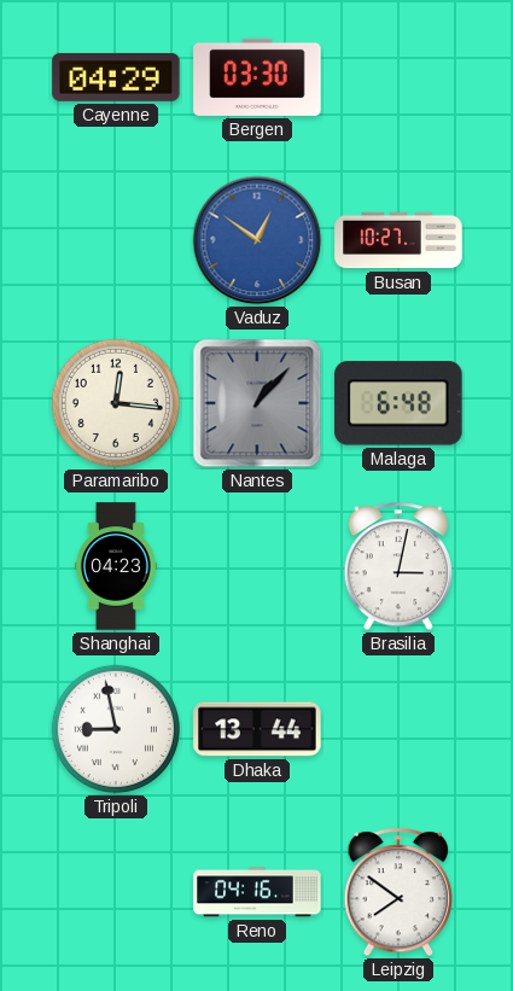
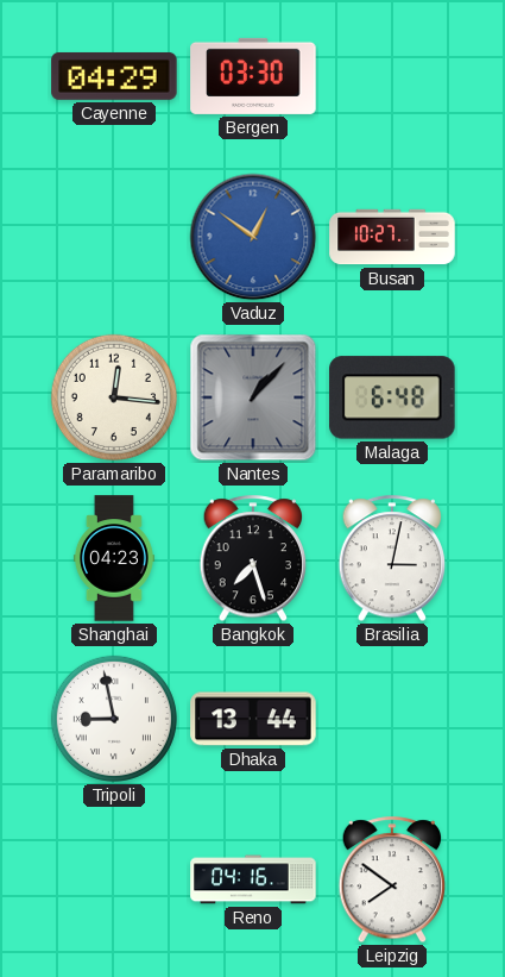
Bangkok: none -> 7:27
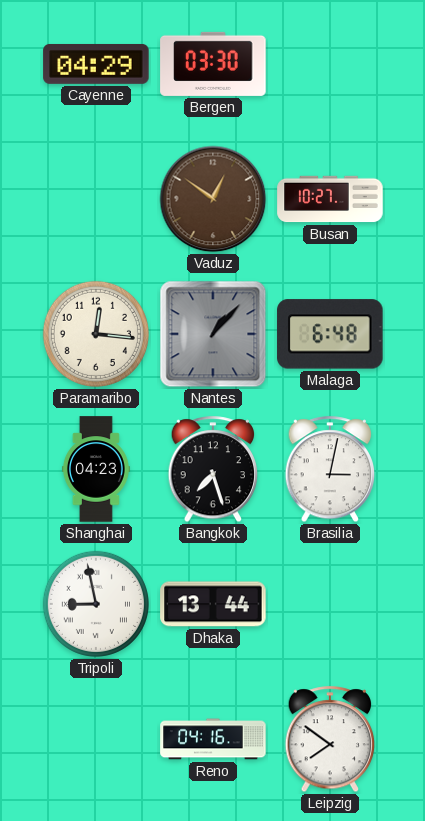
Vaduz dial: blue -> brown
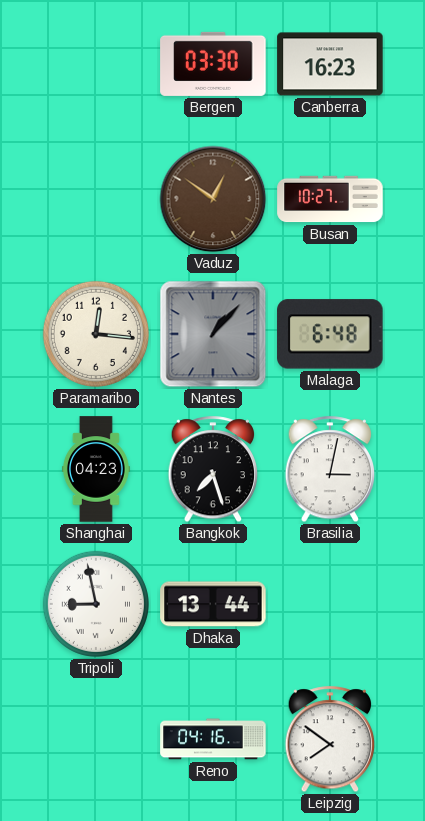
Cayenne: 04:29 -> none
Canberra: none -> 16:23
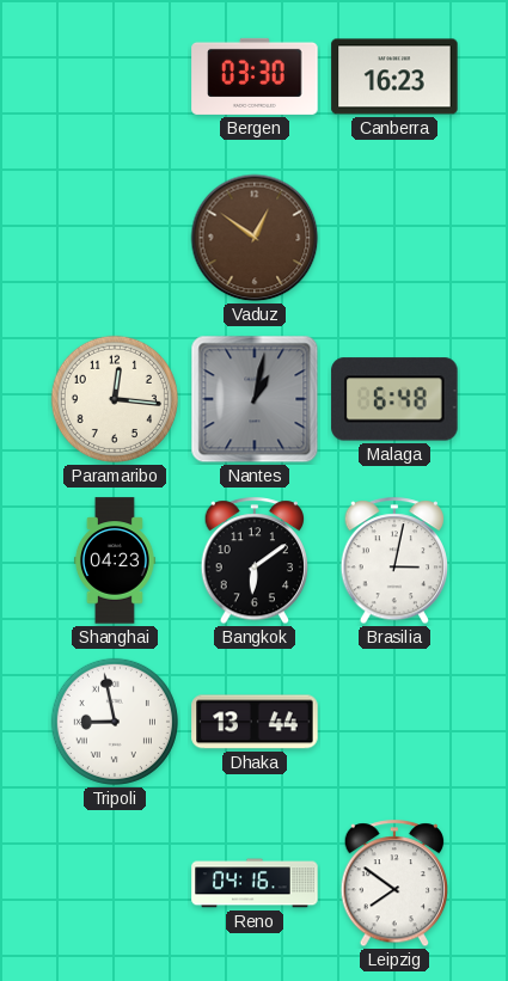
Busan: 10:27 -> none
Nantes: 1:07 -> 1:02
Bangkok: 7:27 -> 6:09
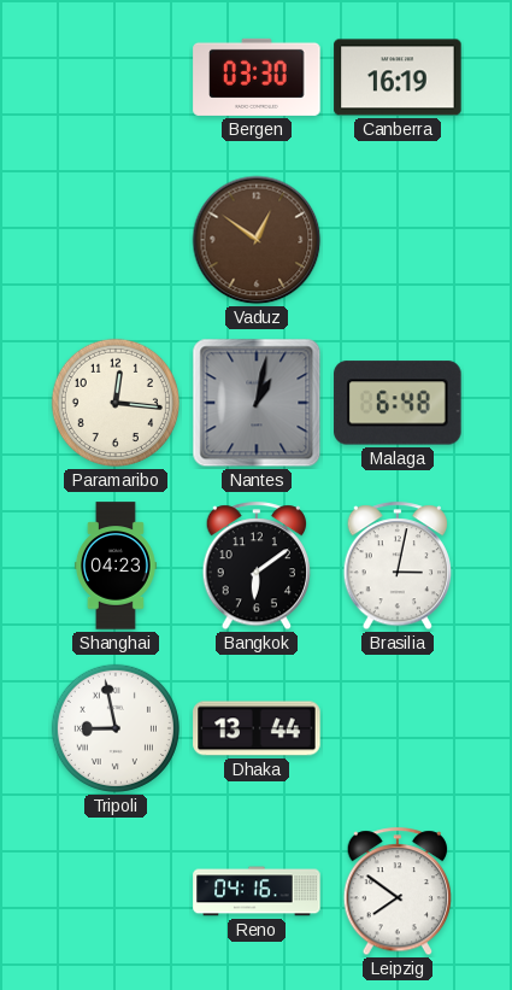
Canberra: 16:23 -> 16:19
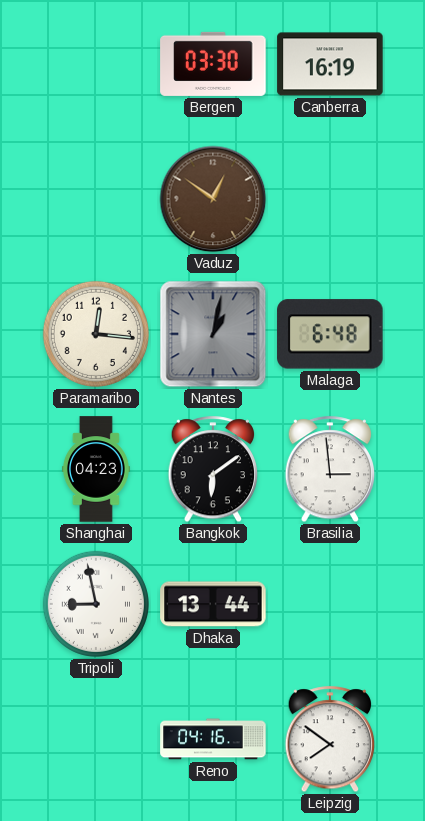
Brasilia: 3:02 -> 2:59
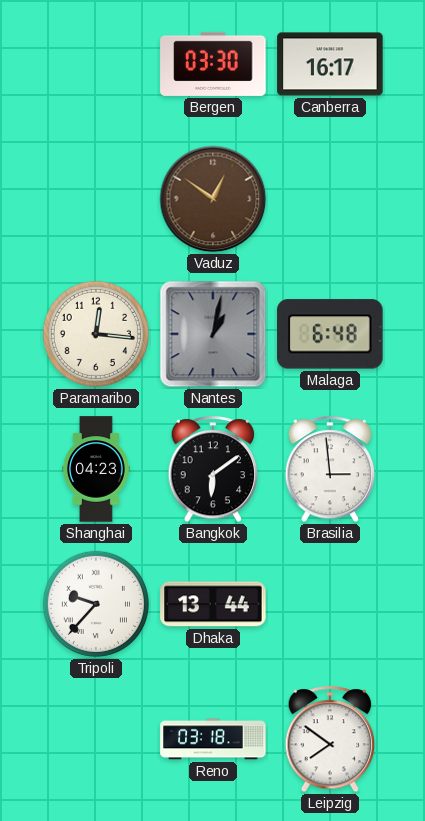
Canberra: 16:19 -> 16:17
Tripoli: 8:58 -> 9:37
Reno: 04:16 -> 03:18
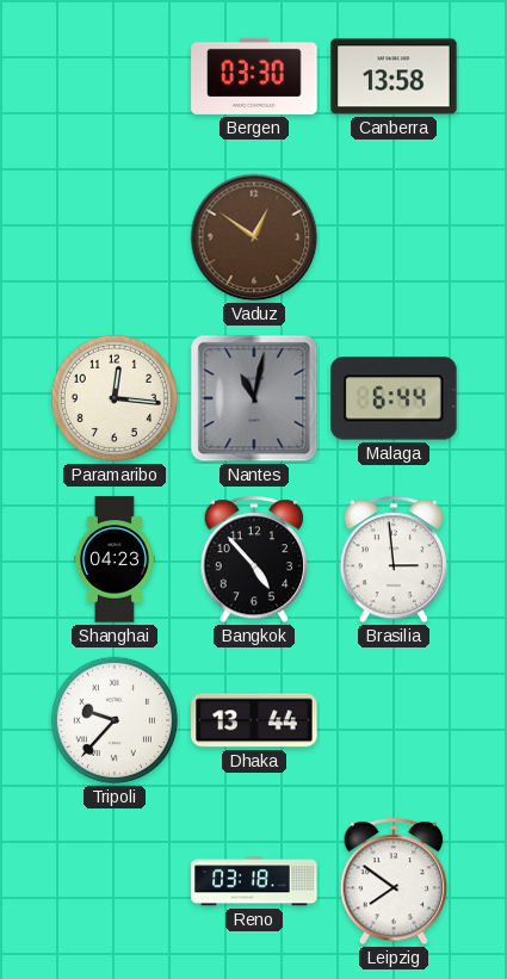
Canberra: 16:17 -> 13:58
Nantes: 1:02 -> 11:02
Malaga: 6:48 -> 6:44
Bangkok: 6:09 -> 4:53
